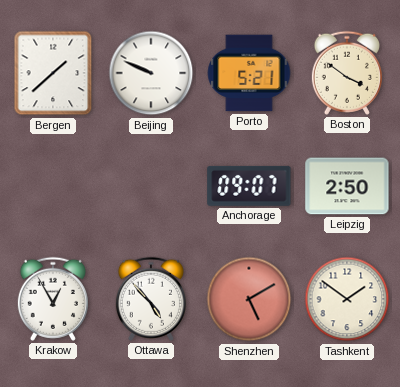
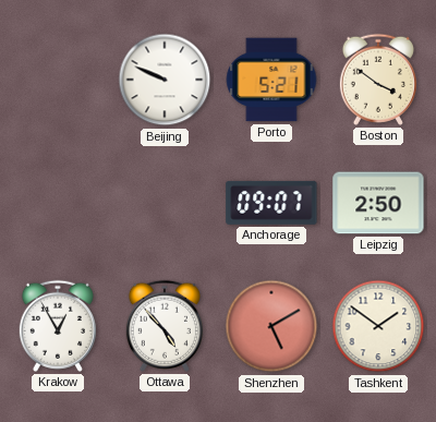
Bergen: 1:38 -> none
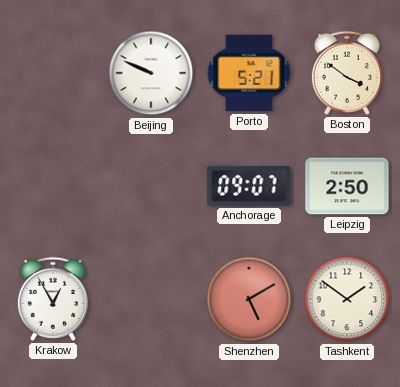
Ottawa: 4:53 -> none
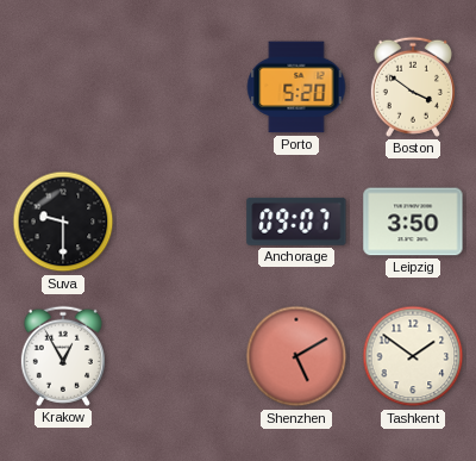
Beijing: 9:49 -> none
Porto: 5:21 -> 5:20
Suva: none -> 9:30
Leipzig: 2:50 -> 3:50
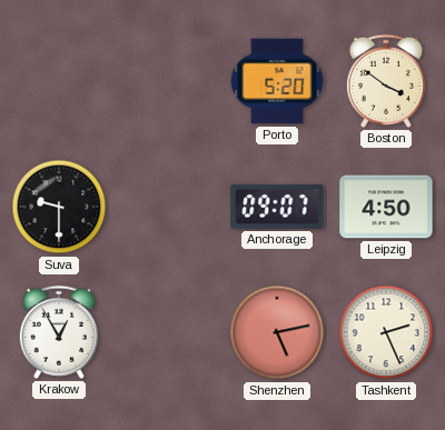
Leipzig: 3:50 -> 4:50
Shenzhen: 5:10 -> 5:13
Tashkent: 1:51 -> 2:26
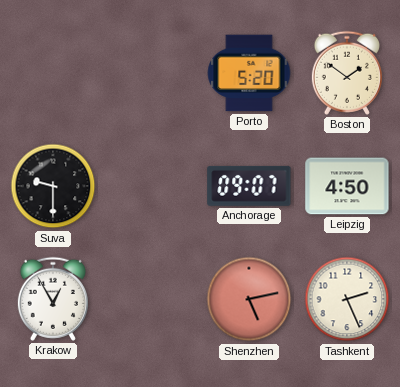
Boston: 3:51 -> 1:51
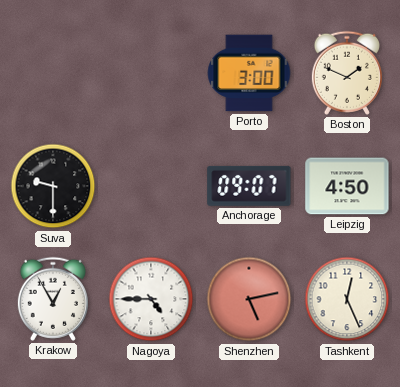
Porto: 5:20 -> 3:00
Boston: 1:51 -> 1:49
Nagoya: none -> 4:45
Tashkent: 2:26 -> 12:26
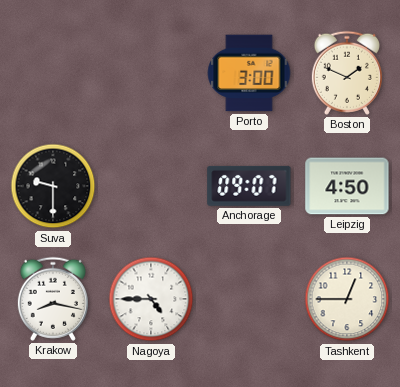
Krakow: 12:55 -> 8:17
Shenzhen: 5:13 -> none
Tashkent: 12:26 -> 12:45
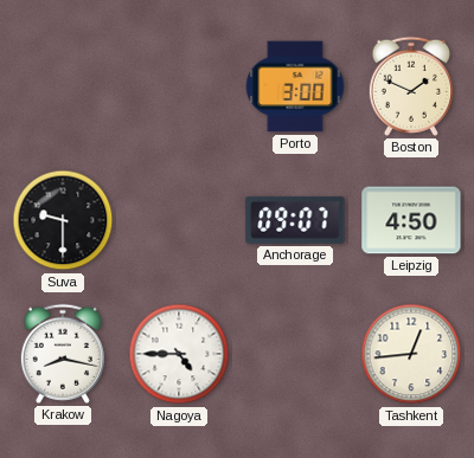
Tashkent: 12:45 -> 12:44
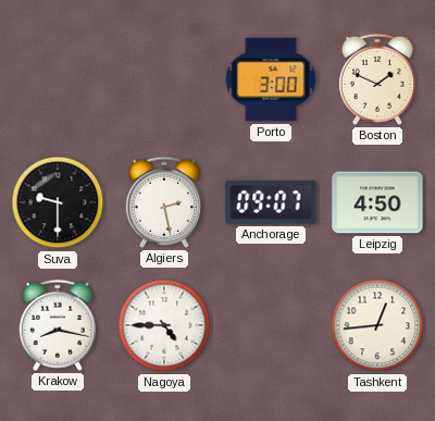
Algiers: none -> 2:28
